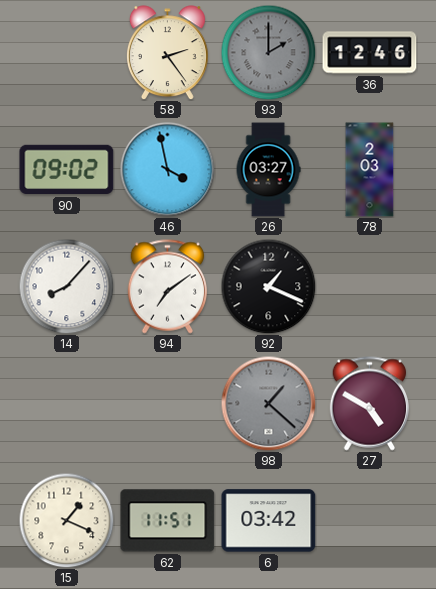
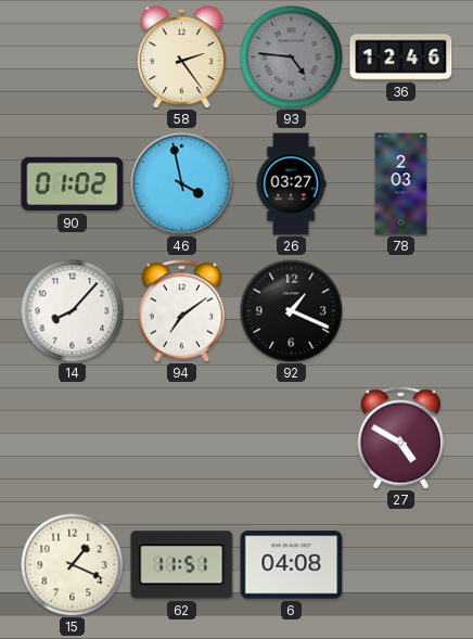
93: 2:00 -> 4:46
90: 09:02 -> 01:02
98: 1:22 -> none
6: 03:42 -> 04:08
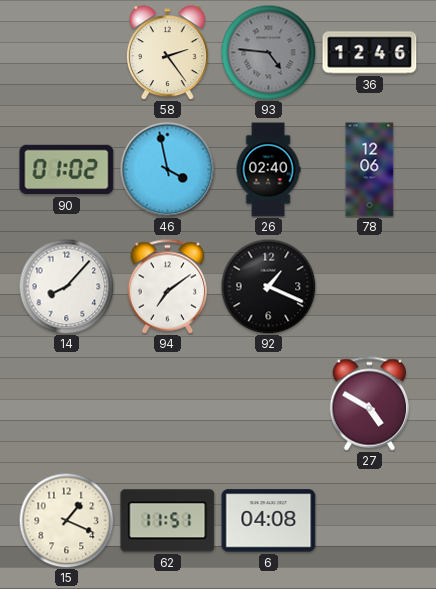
26: 03:27 -> 02:40
78: 2:03 -> 12:06
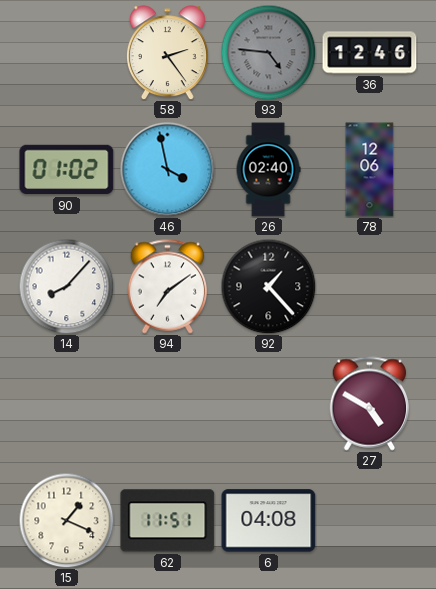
92: 1:19 -> 1:23
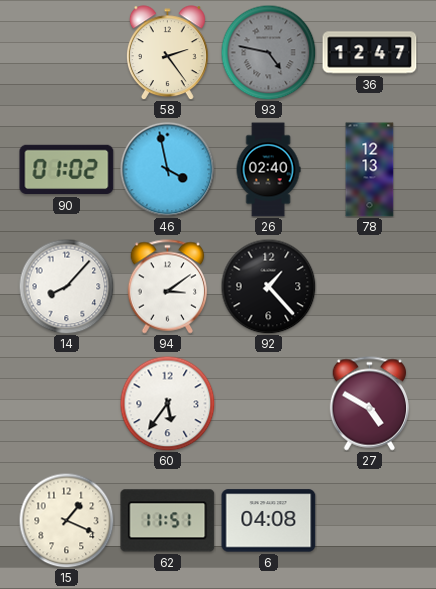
93: 4:46 -> 4:47
36: 12:46 -> 12:47
78: 12:06 -> 12:13
94: 7:09 -> 3:09
60: none -> 5:36
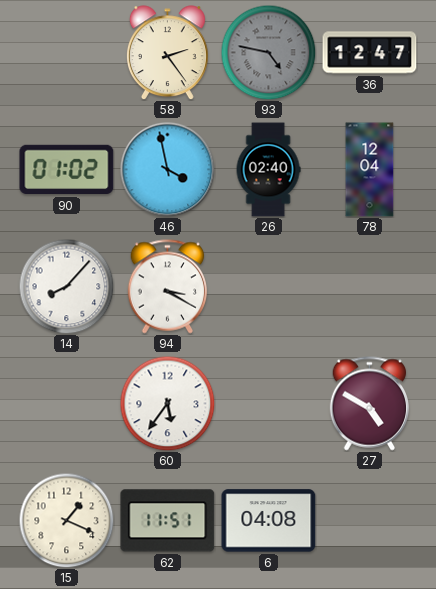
78: 12:13 -> 12:04
94: 3:09 -> 3:20
92: 1:23 -> none
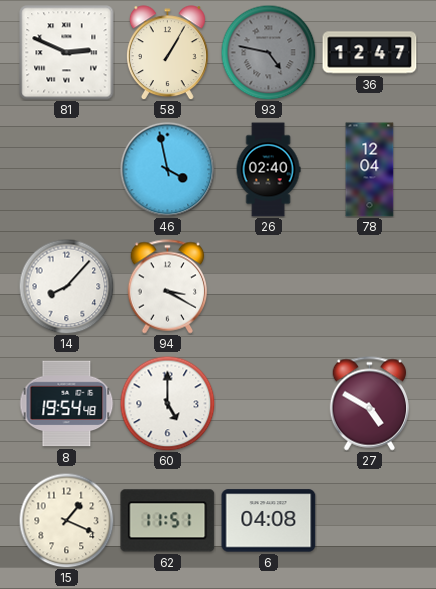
81: none -> 2:49
58: 2:24 -> 1:05
90: 01:02 -> none
8: none -> 19:54
60: 5:36 -> 5:00
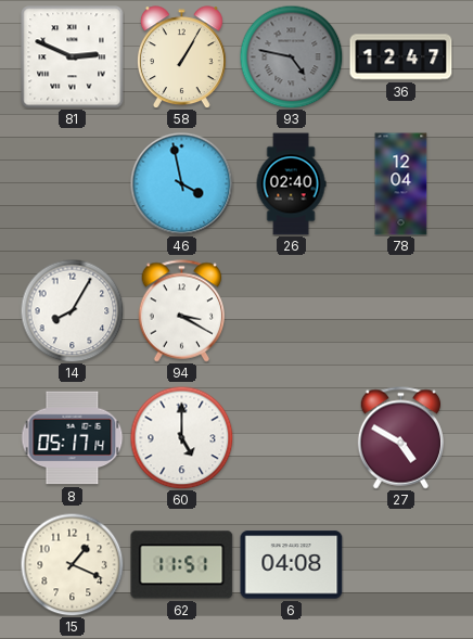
14: 8:07 -> 8:05
8: 19:54 -> 05:17
